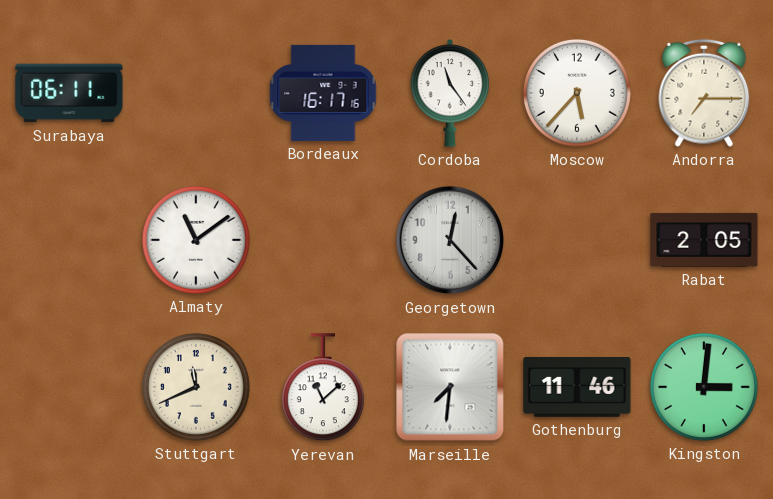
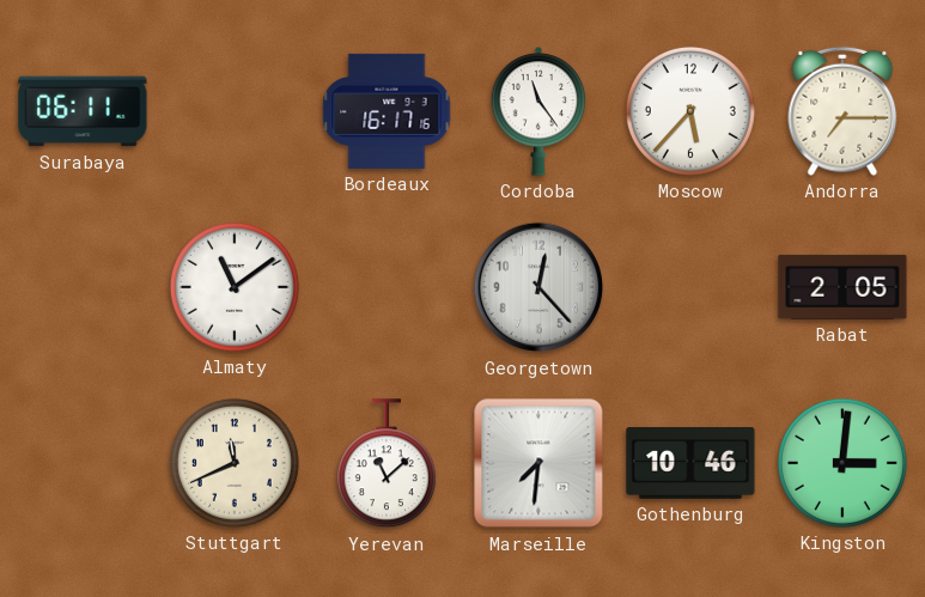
Gothenburg: 11:46 -> 10:46
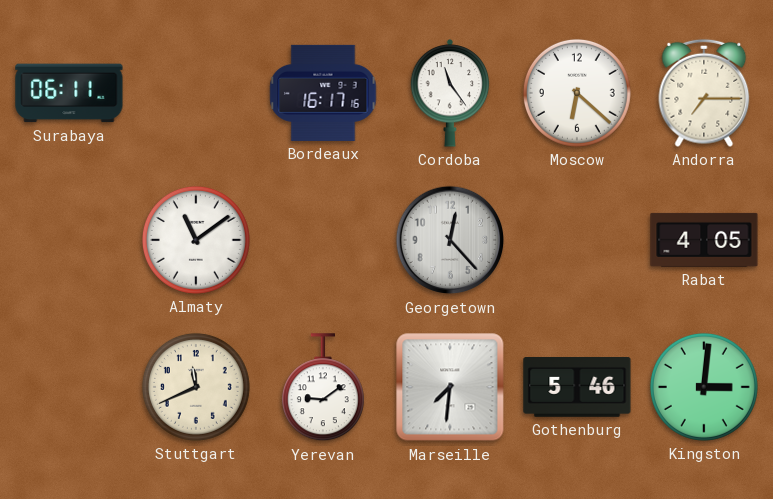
Moscow: 5:37 -> 6:22
Rabat: 2:05 -> 4:05
Yerevan: 11:08 -> 9:09
Gothenburg: 10:46 -> 5:46
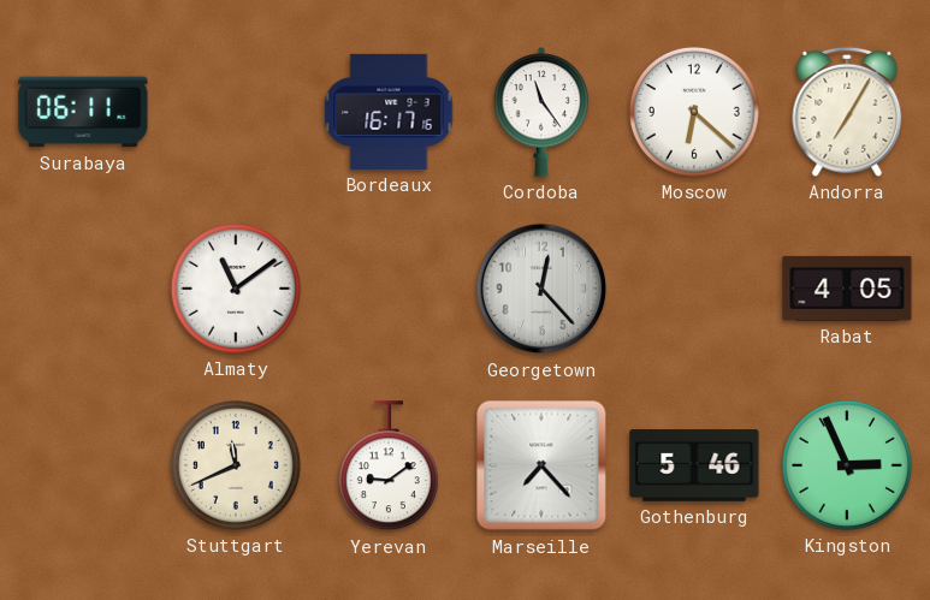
Andorra: 7:15 -> 7:05
Marseille: 7:31 -> 7:23
Kingston: 3:01 -> 2:56
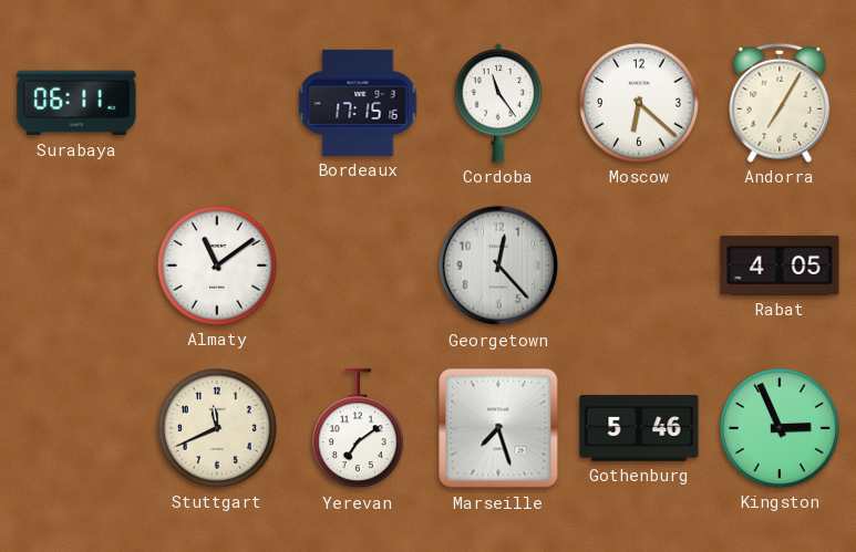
Bordeaux: 16:17 -> 17:15
Yerevan: 9:09 -> 7:09
Marseille: 7:23 -> 7:27
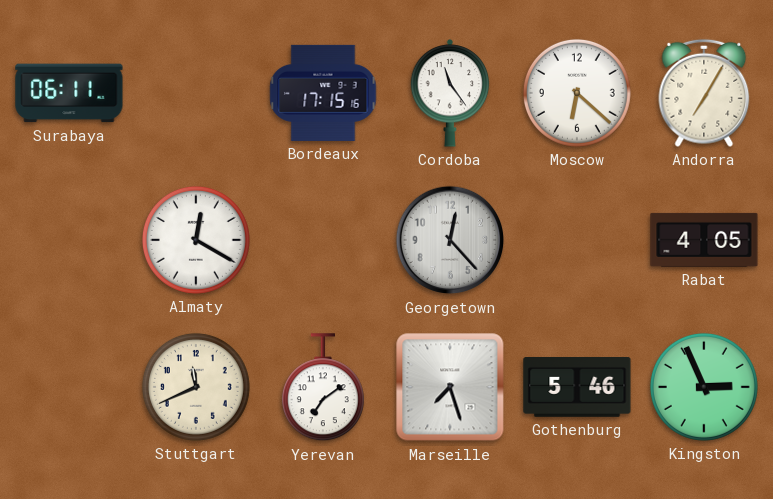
Almaty: 11:09 -> 12:20
